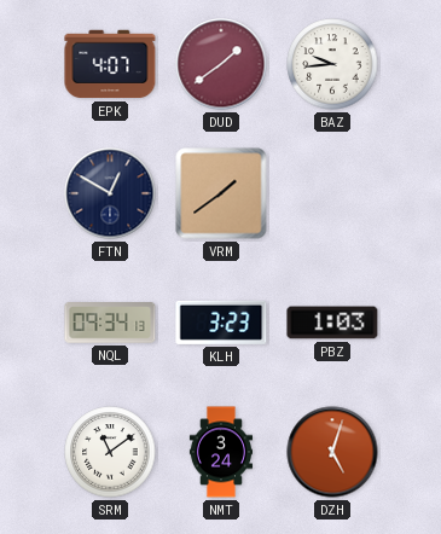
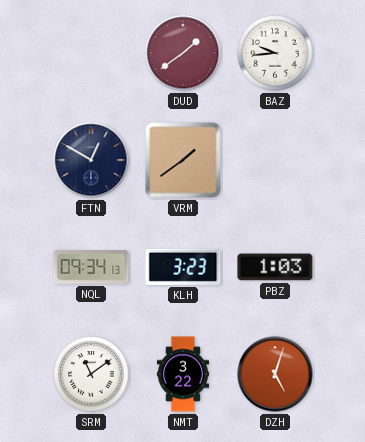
EPK: 4:07 -> none
NMT: 3:24 -> 3:22
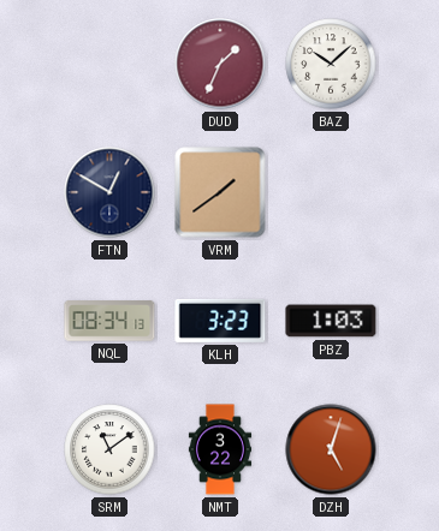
DUD: 1:39 -> 1:34
BAZ: 9:44 -> 10:08
NQL: 09:34 -> 08:34
